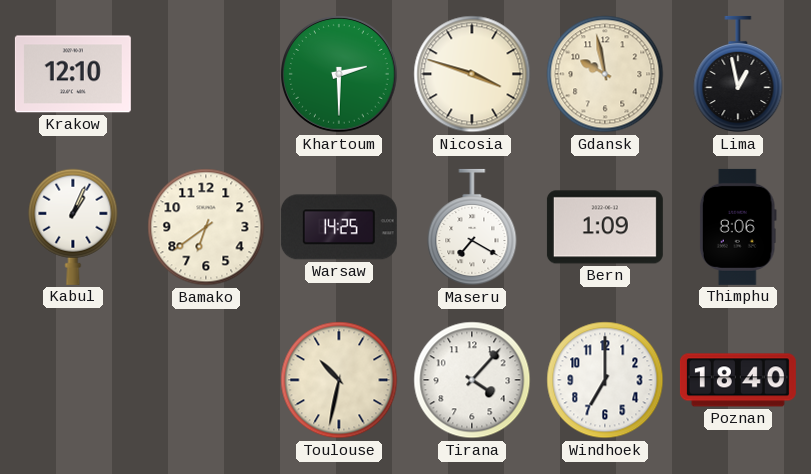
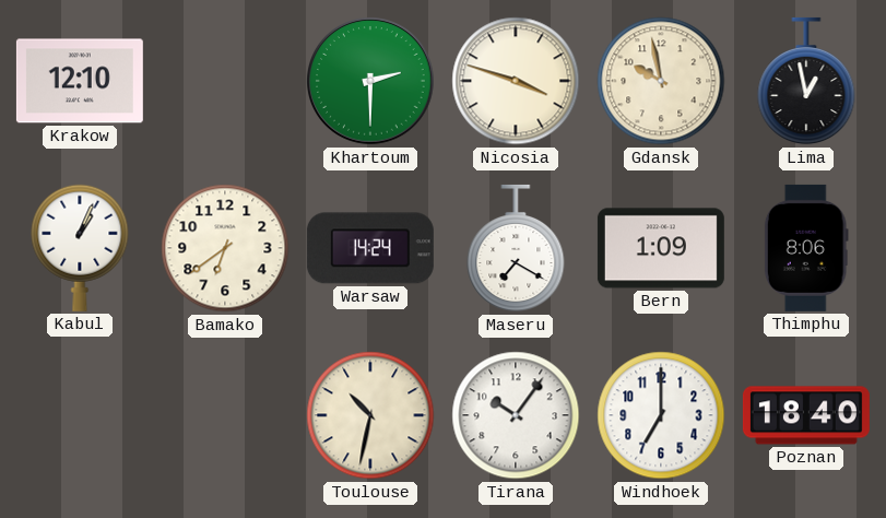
Warsaw: 14:25 -> 14:24
Tirana: 4:07 -> 10:06
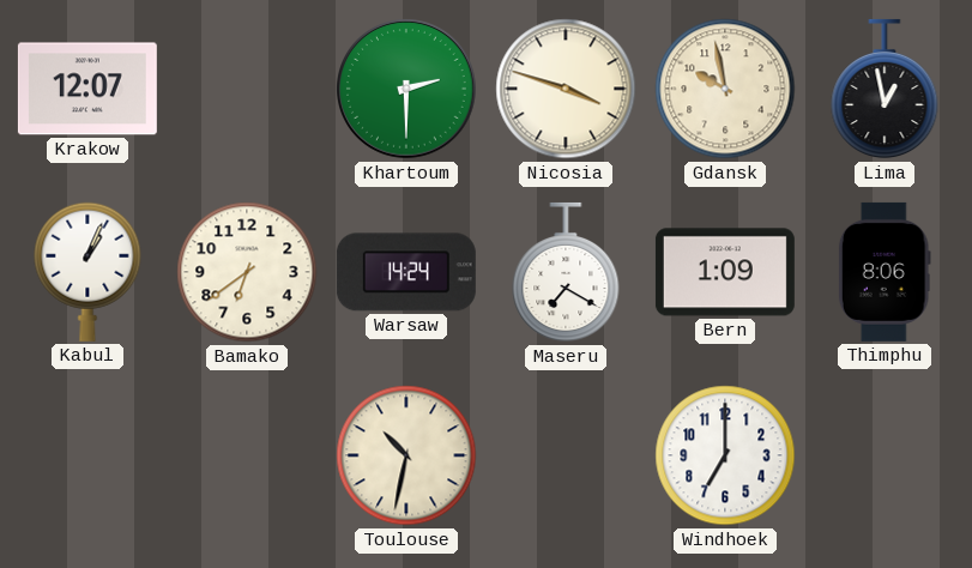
Krakow: 12:10 -> 12:07
Tirana: 10:06 -> none
Poznan: 18:40 -> none
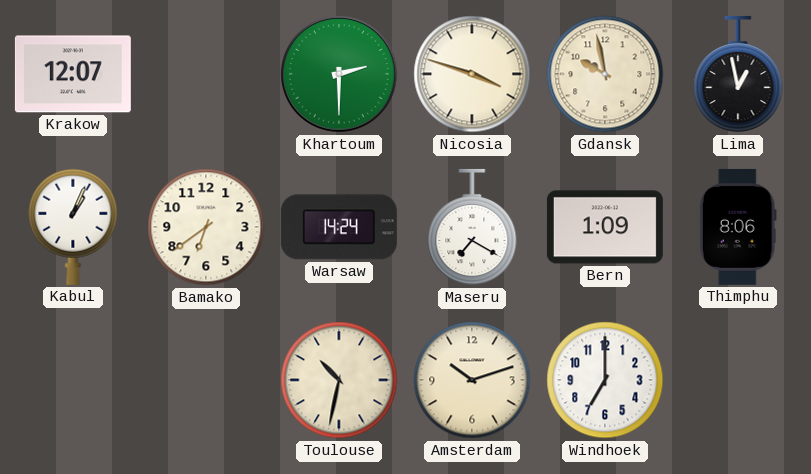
Amsterdam: none -> 10:12
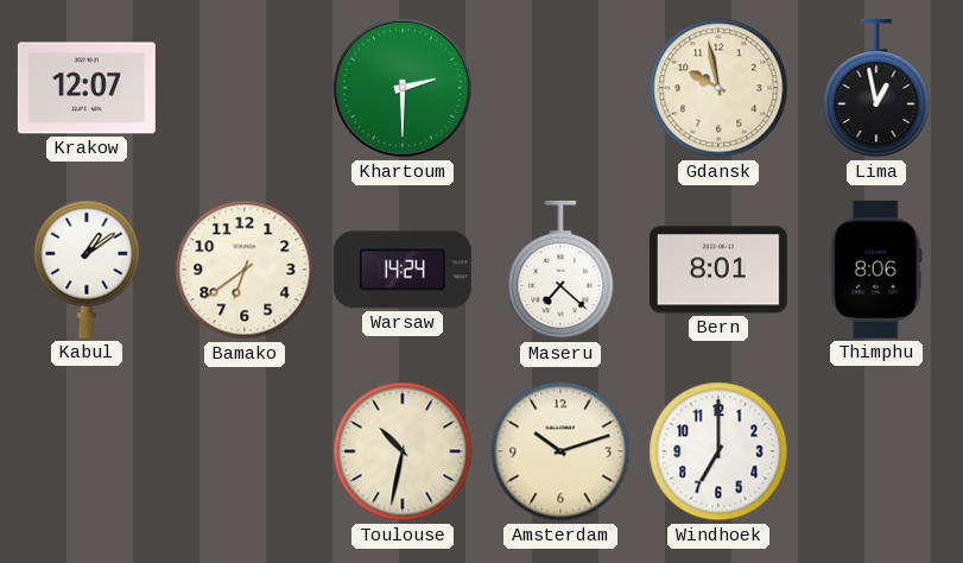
Nicosia: 3:48 -> none
Kabul: 1:04 -> 1:09
Maseru: 7:20 -> 7:22
Bern: 1:09 -> 8:01
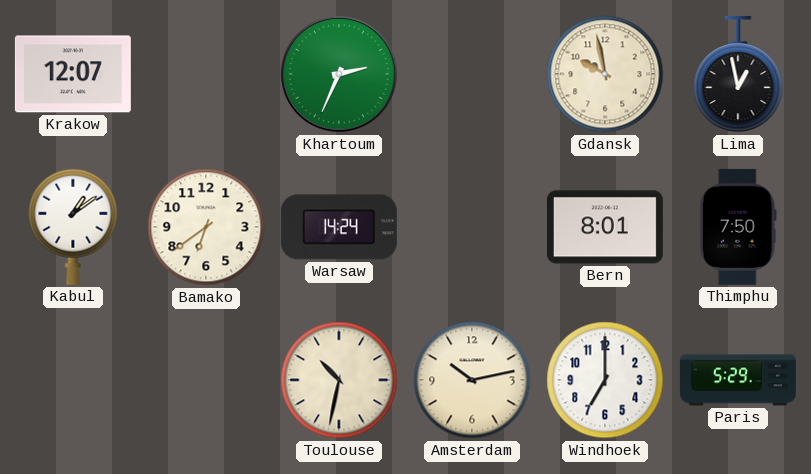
Khartoum: 2:30 -> 2:34
Maseru: 7:22 -> none
Thimphu: 8:06 -> 7:50
Amsterdam: 10:12 -> 10:13
Paris: none -> 5:29
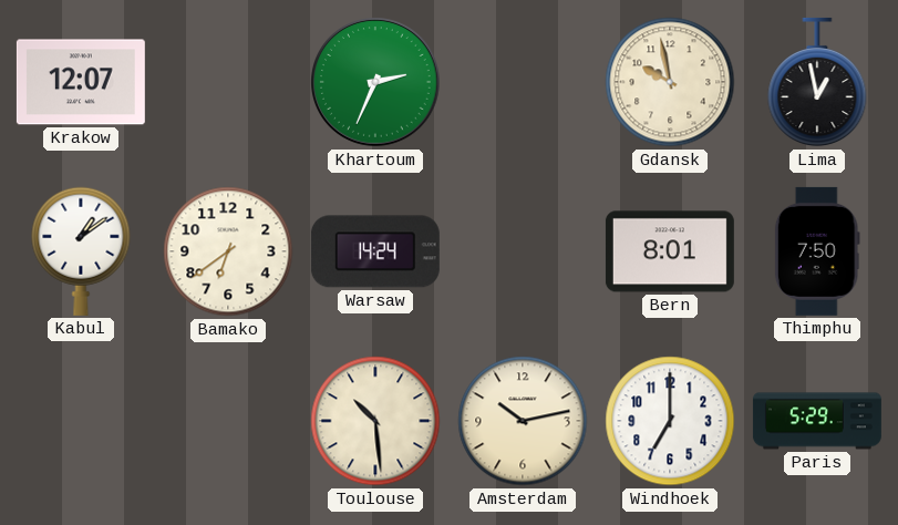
Toulouse: 10:32 -> 10:29
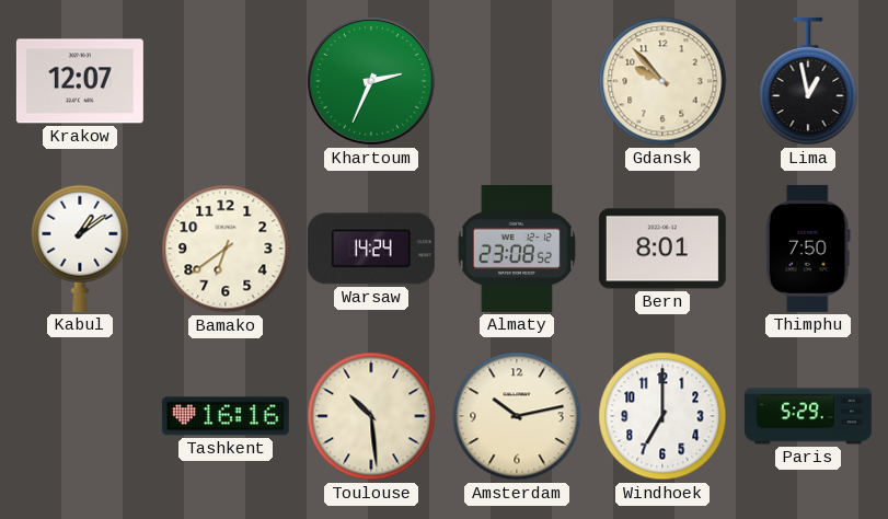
Gdansk: 9:58 -> 9:53
Almaty: none -> 23:08
Tashkent: none -> 16:16
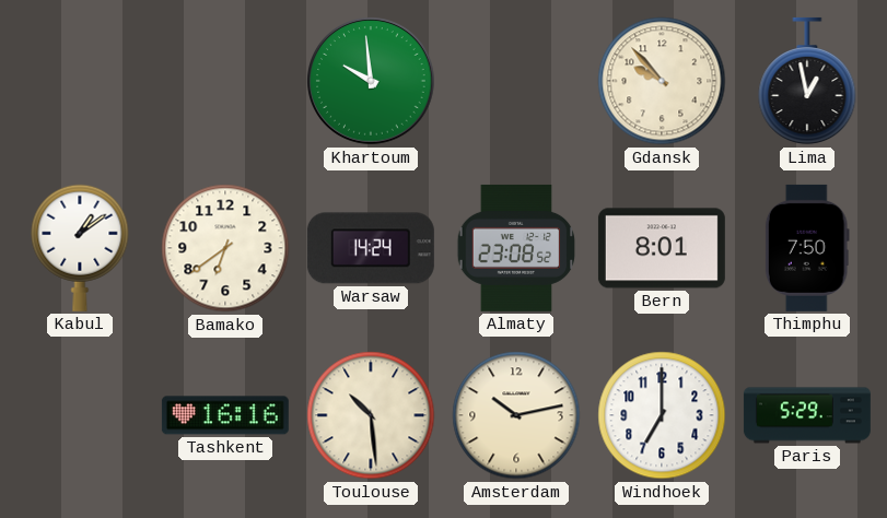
Krakow: 12:07 -> none
Khartoum: 2:34 -> 9:59
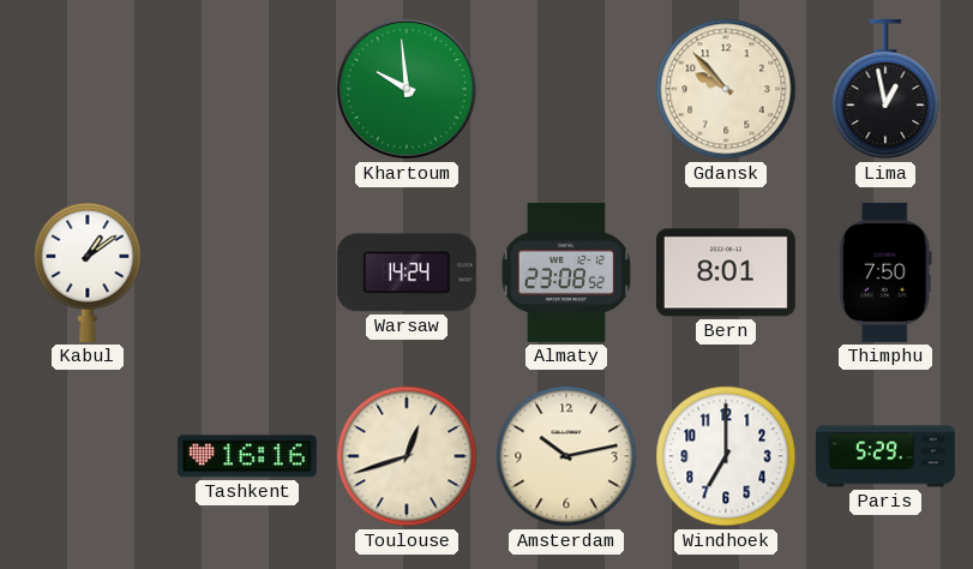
Bamako: 6:39 -> none
Toulouse: 10:29 -> 12:42
